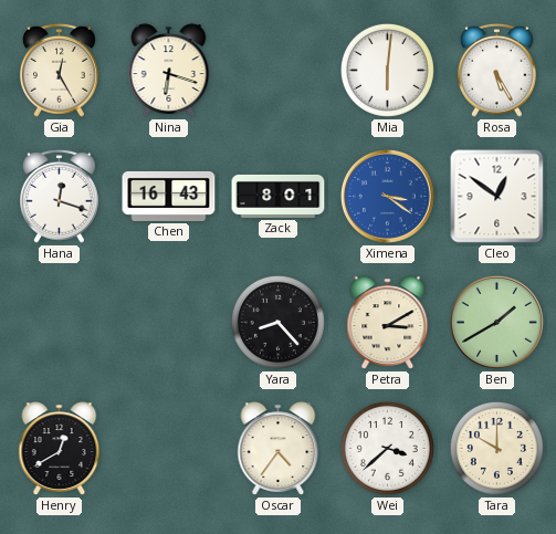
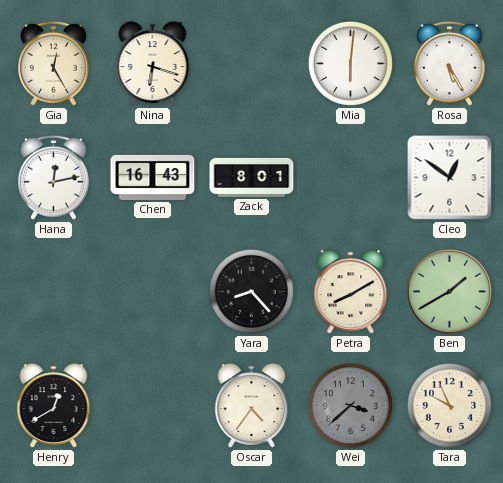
Hana: 12:18 -> 12:13
Ximena: 3:21 -> none
Petra: 3:10 -> 8:10
Wei dial: white -> grey
Tara: 10:00 -> 9:56
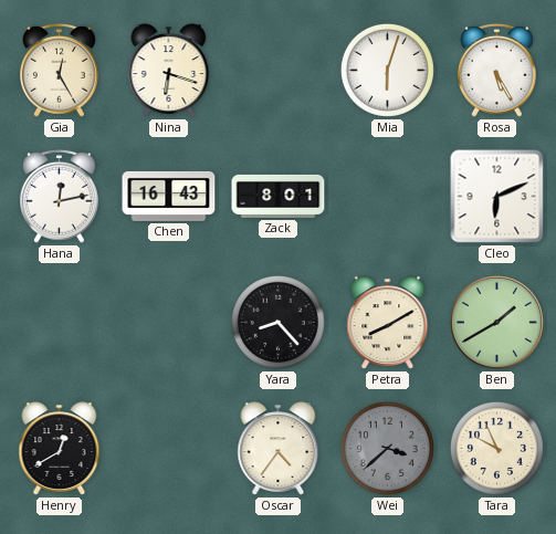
Mia: 6:01 -> 6:03
Cleo: 12:51 -> 6:11
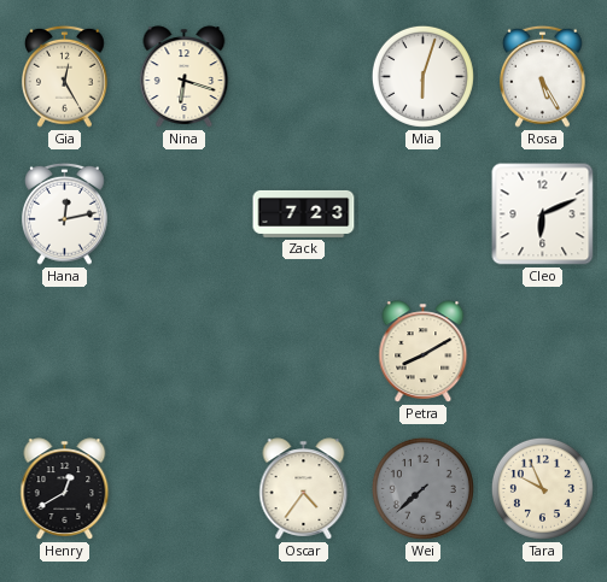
Chen: 16:43 -> none
Zack: 8:01 -> 7:23
Yara: 8:23 -> none
Ben: 1:40 -> none
Wei: 3:38 -> 7:38
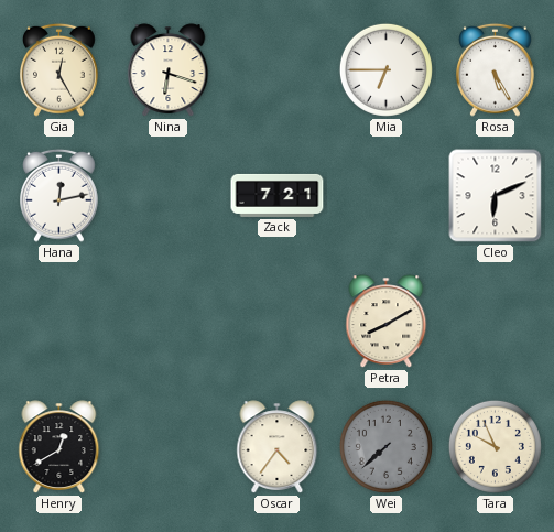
Mia: 6:03 -> 6:45
Zack: 7:23 -> 7:21
